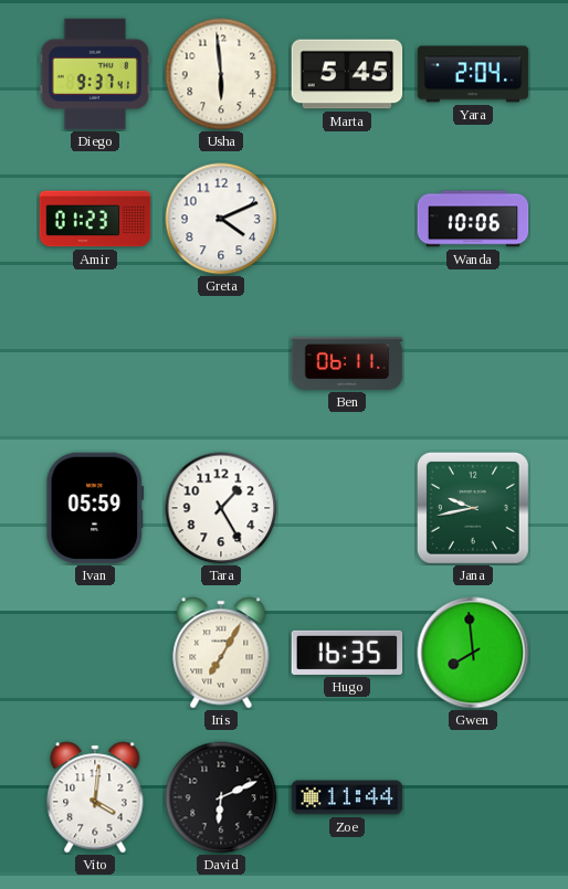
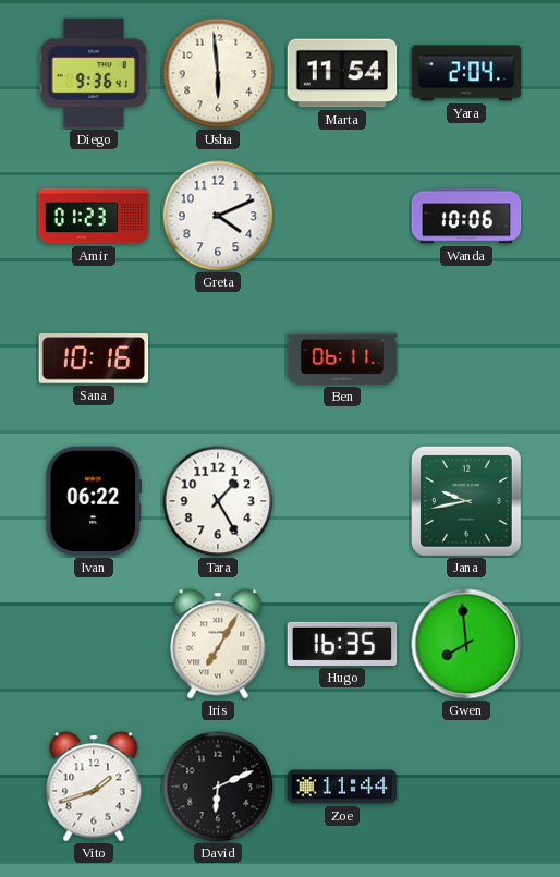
Diego: 9:37 -> 9:36
Marta: 5:45 -> 11:54
Sana: none -> 10:16
Ivan: 05:59 -> 06:22
Vito: 4:01 -> 1:42
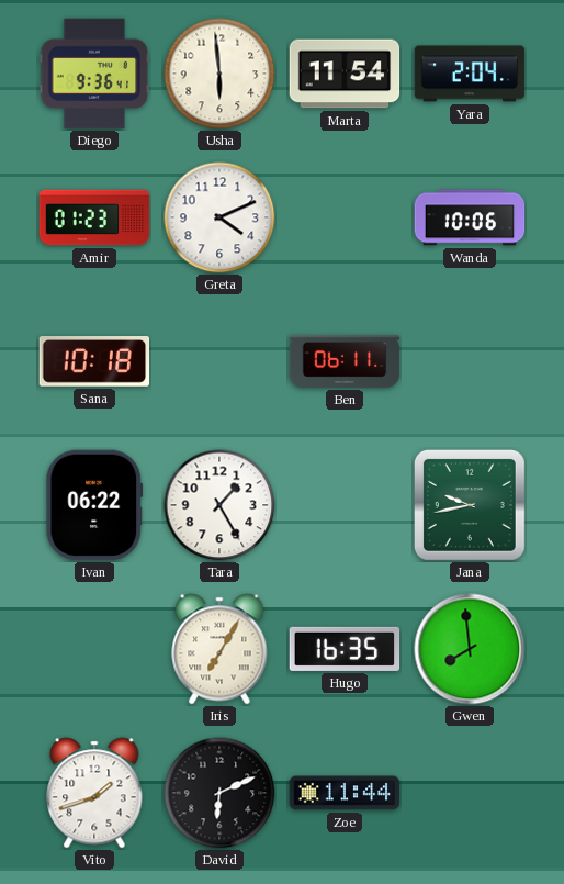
Sana: 10:16 -> 10:18
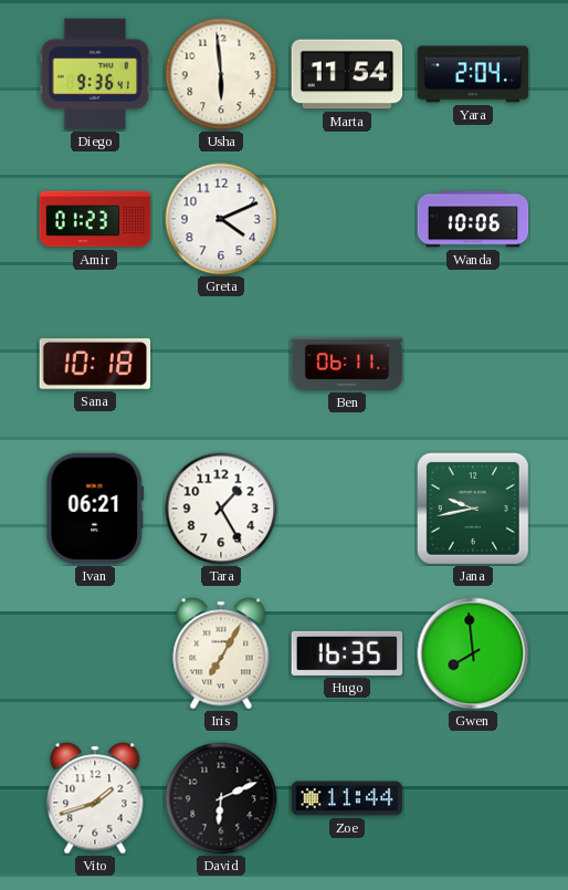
Ivan: 06:22 -> 06:21
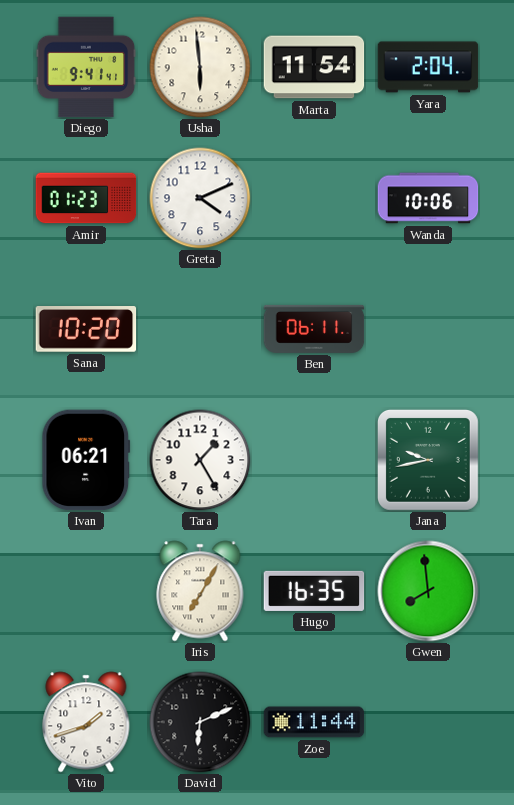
Diego: 9:36 -> 9:41
Sana: 10:18 -> 10:20
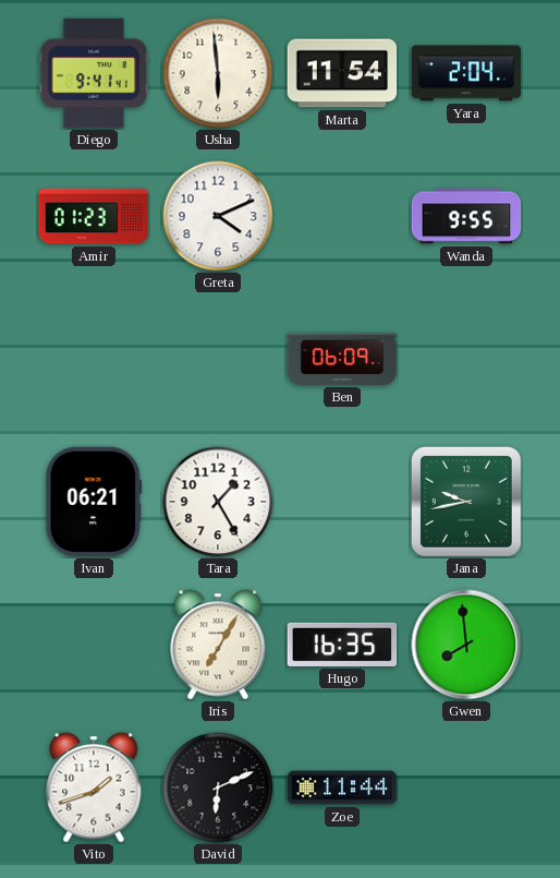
Wanda: 10:06 -> 9:55
Sana: 10:20 -> none
Ben: 06:11 -> 06:09
